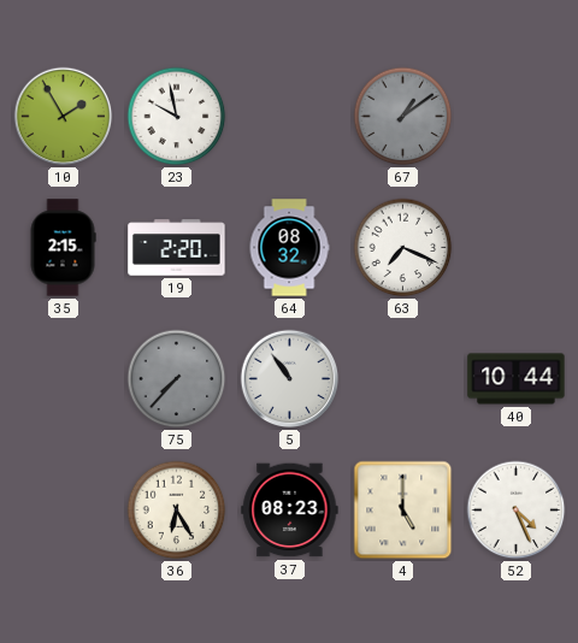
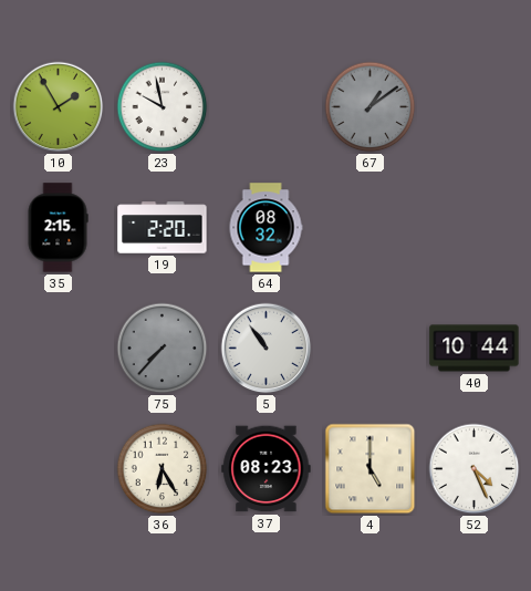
63: 7:19 -> none
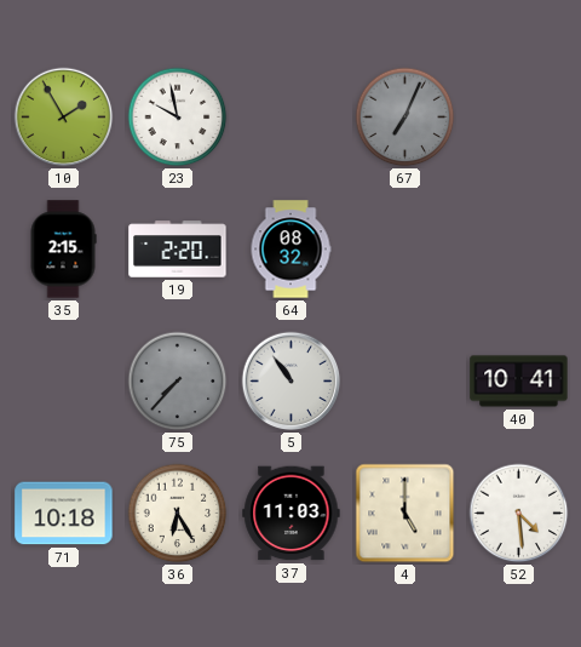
67: 1:09 -> 7:04
40: 10:44 -> 10:41
71: none -> 10:18
37: 08:23 -> 11:03
52: 4:26 -> 4:29
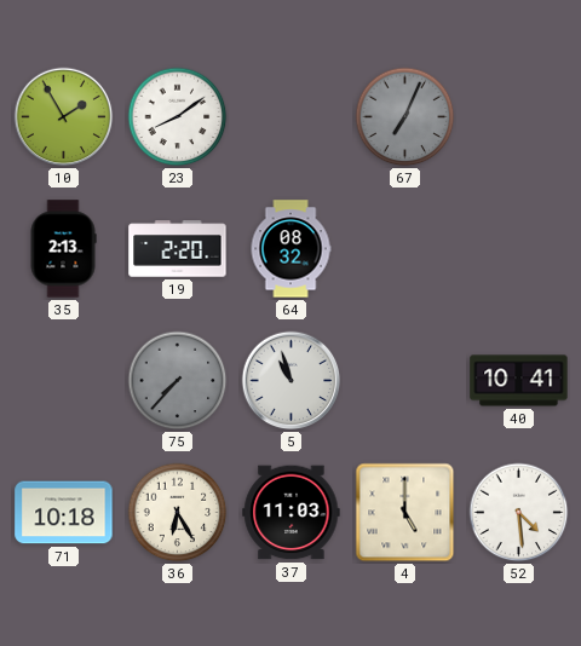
23: 9:58 -> 8:09
35: 2:15 -> 2:13
5: 10:54 -> 10:57
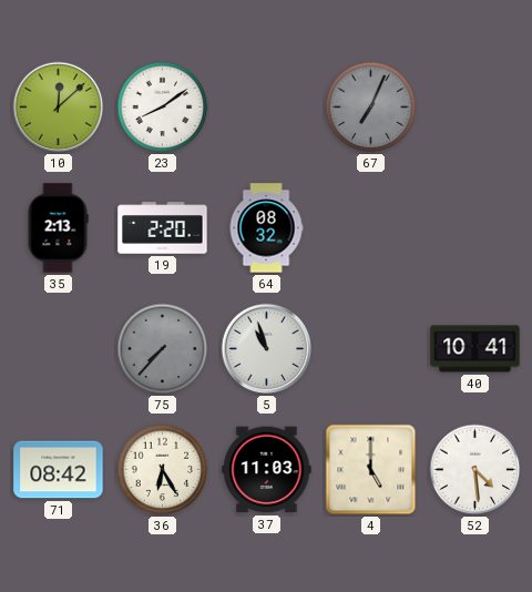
10: 1:55 -> 12:08
71: 10:18 -> 08:42
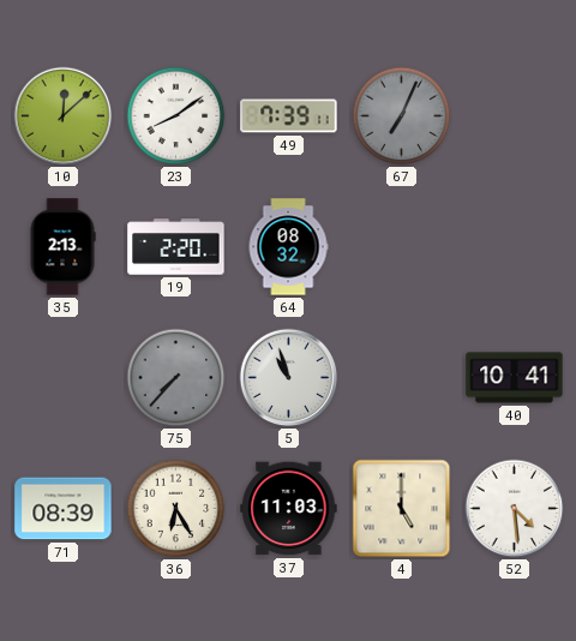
49: none -> 7:39
71: 08:42 -> 08:39
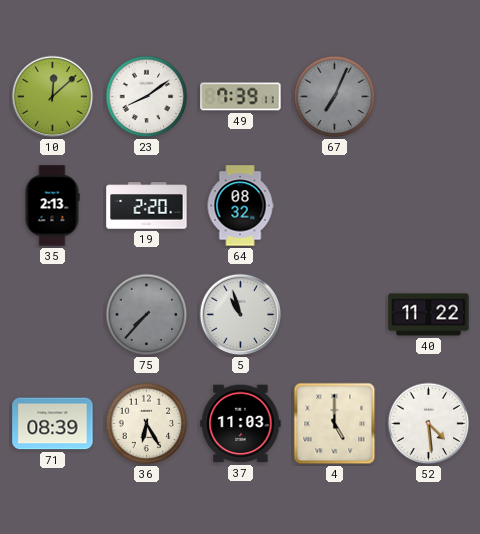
40: 10:41 -> 11:22
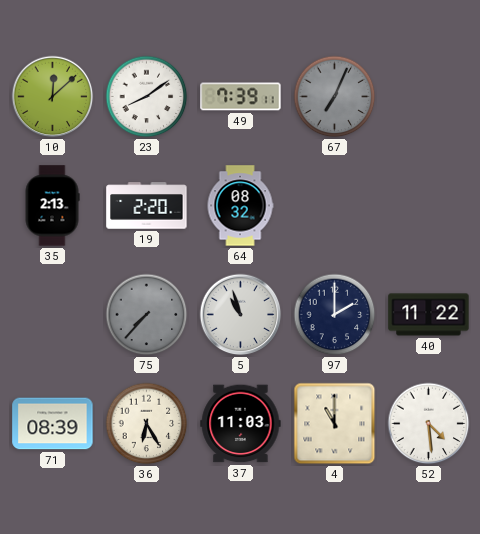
97: none -> 2:00
4: 5:00 -> 11:00
